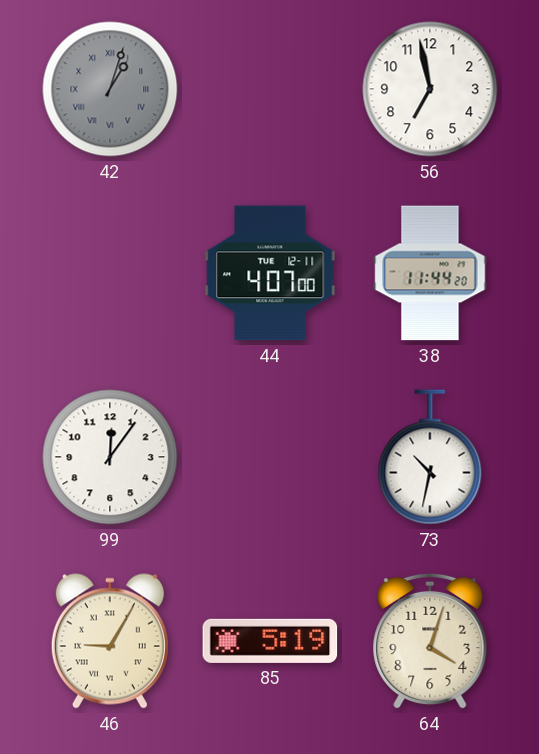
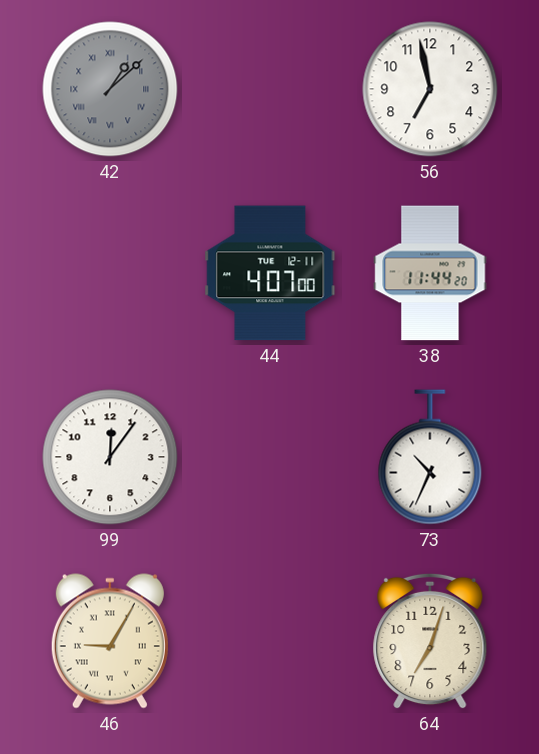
42: 1:03 -> 1:08
73: 10:32 -> 10:34
85: 5:19 -> none
64: 4:03 -> 7:03
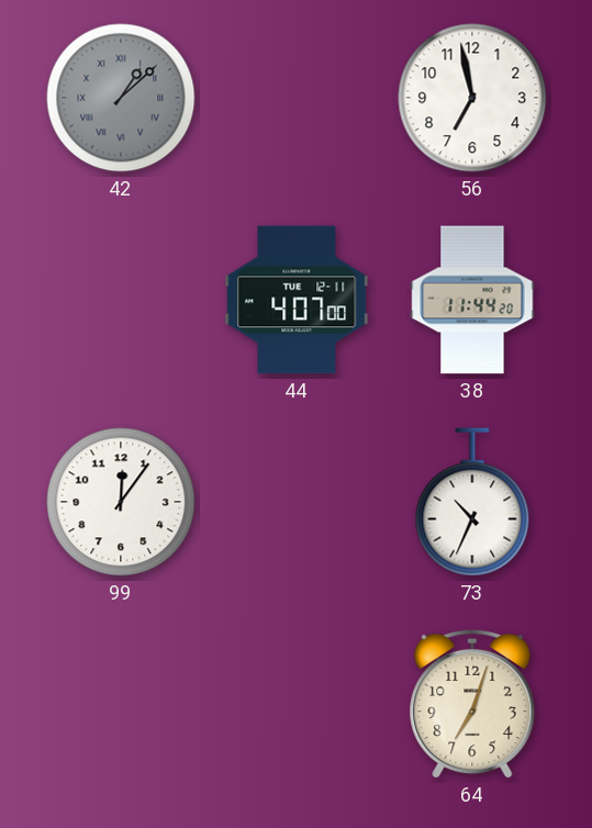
46: 9:05 -> none
